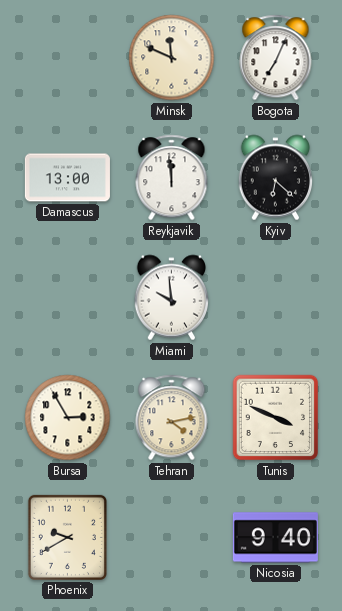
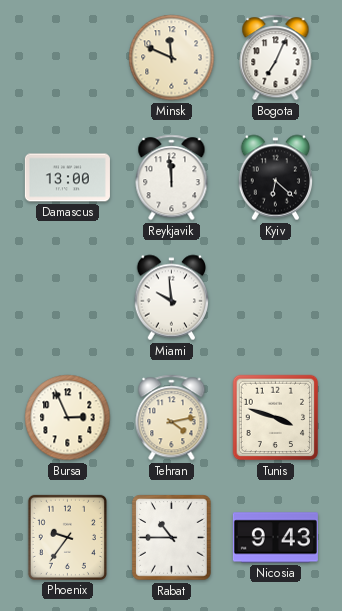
Bursa: 2:55 -> 2:56
Tunis: 3:49 -> 3:48
Phoenix: 9:40 -> 9:36
Rabat: none -> 10:45
Nicosia: 9:40 -> 9:43
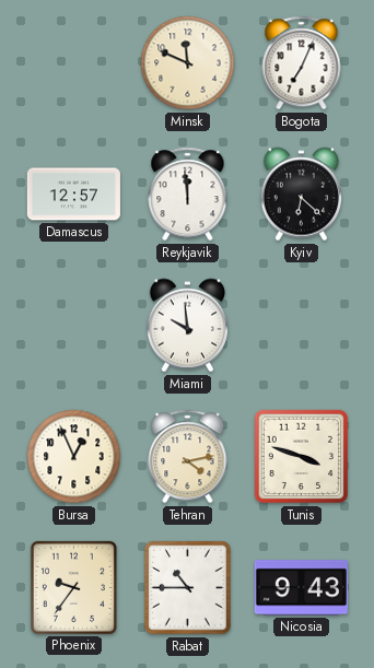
Damascus: 13:00 -> 12:57
Bursa: 2:56 -> 12:56
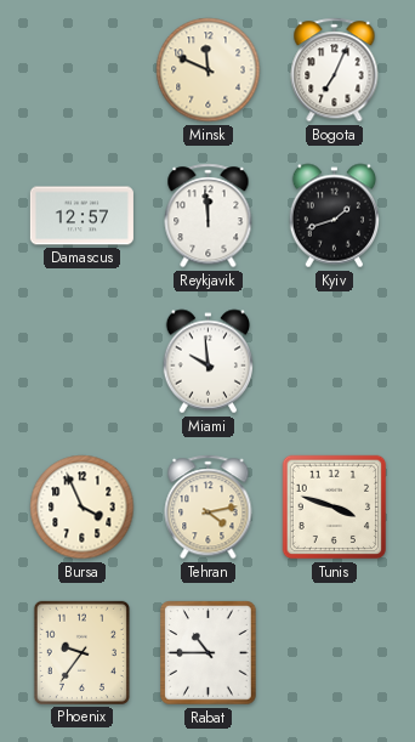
Kyiv: 6:22 -> 1:42
Bursa: 12:56 -> 3:56
Nicosia: 9:43 -> none
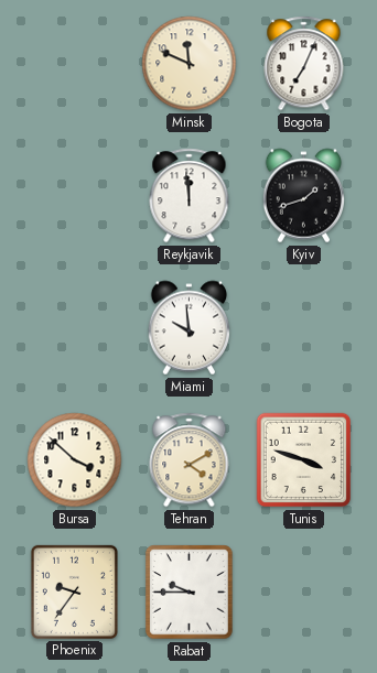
Damascus: 12:57 -> none
Bursa: 3:56 -> 3:52
Tehran: 4:13 -> 4:10
Rabat: 10:45 -> 9:45
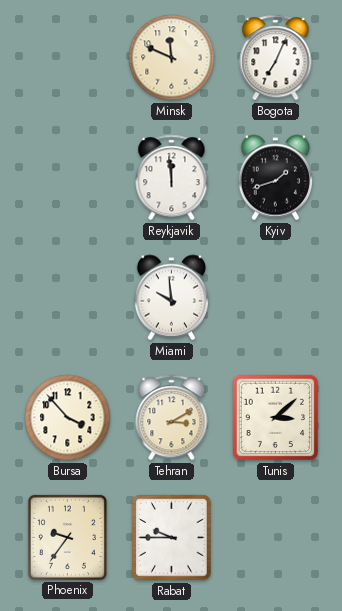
Bursa: 3:52 -> 3:53
Tehran: 4:10 -> 3:10
Tunis: 3:48 -> 3:08
